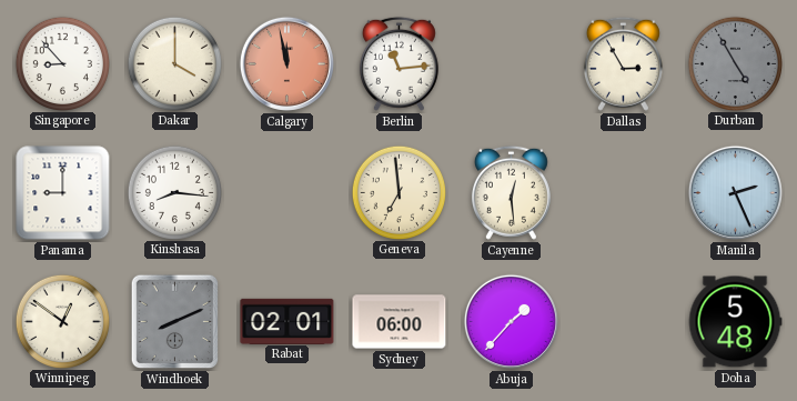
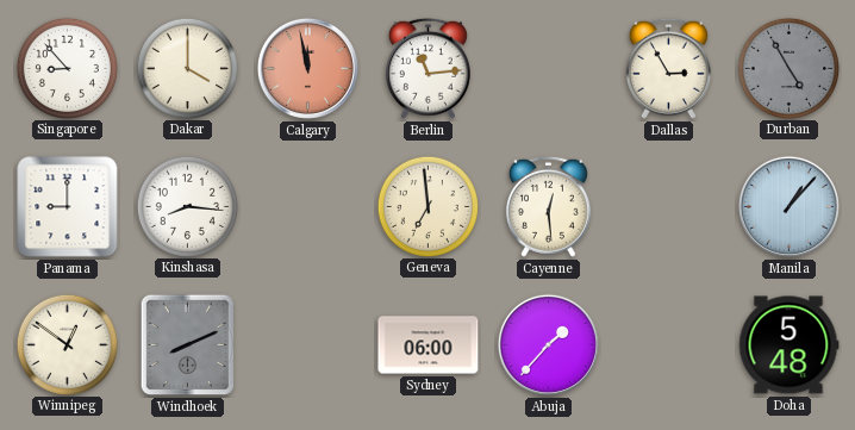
Manila: 2:26 -> 1:07
Rabat: 02:01 -> none
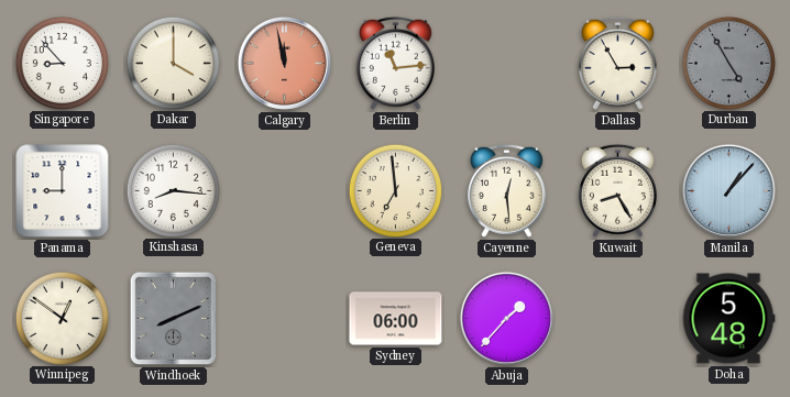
Kuwait: none -> 8:25
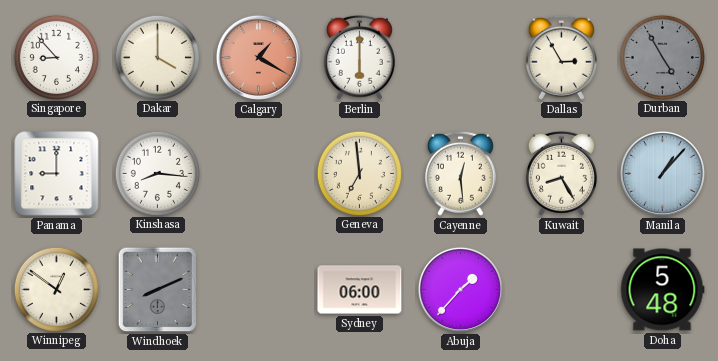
Calgary: 11:58 -> 1:20
Berlin: 11:14 -> 6:00
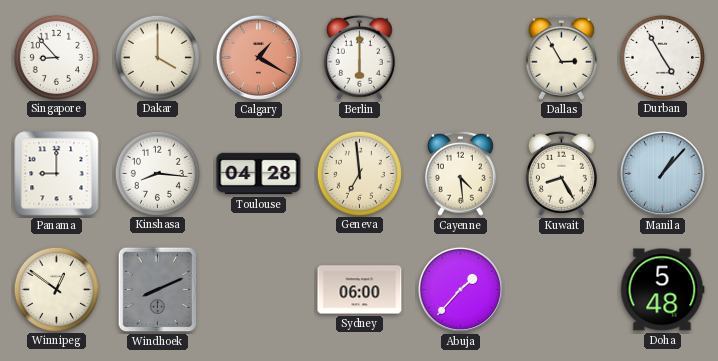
Durban dial: grey -> white
Toulouse: none -> 04:28
Cayenne: 12:29 -> 4:29
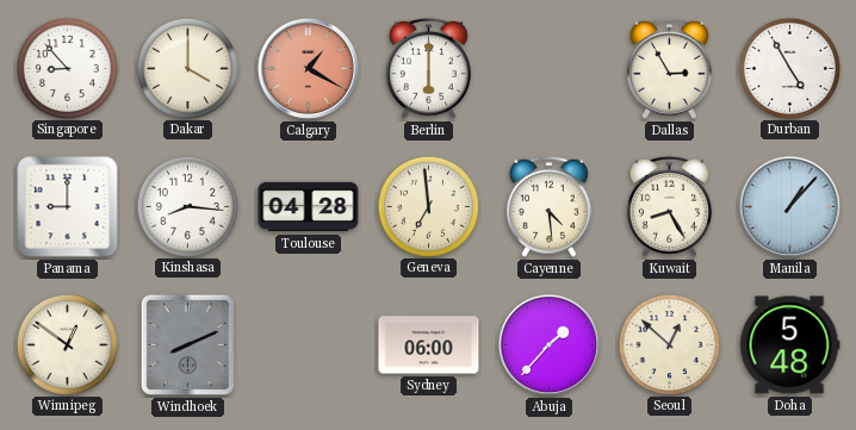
Seoul: none -> 12:52
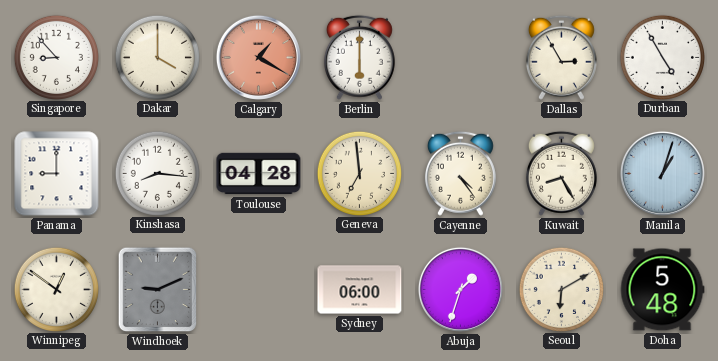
Cayenne: 4:29 -> 4:24
Manila: 1:07 -> 1:03
Windhoek: 8:11 -> 9:11
Abuja: 1:37 -> 1:33
Seoul: 12:52 -> 6:10
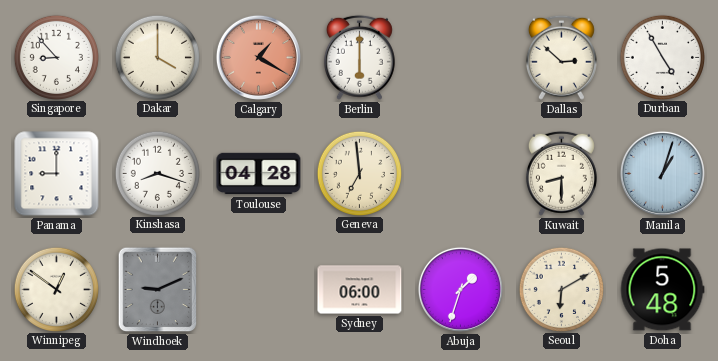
Dallas: 2:55 -> 2:52
Kinshasa: 8:16 -> 8:18
Cayenne: 4:24 -> none
Kuwait: 8:25 -> 8:30
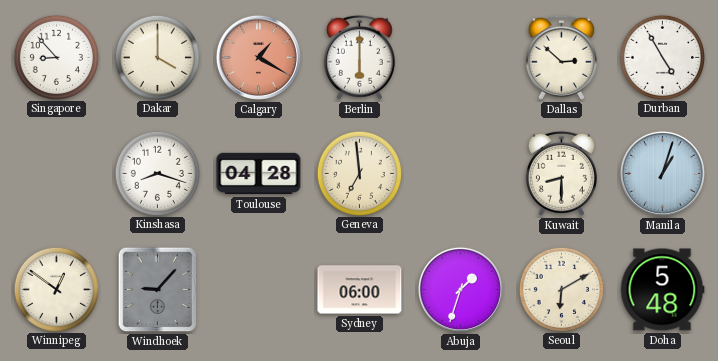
Panama: 9:00 -> none
Windhoek: 9:11 -> 9:07
